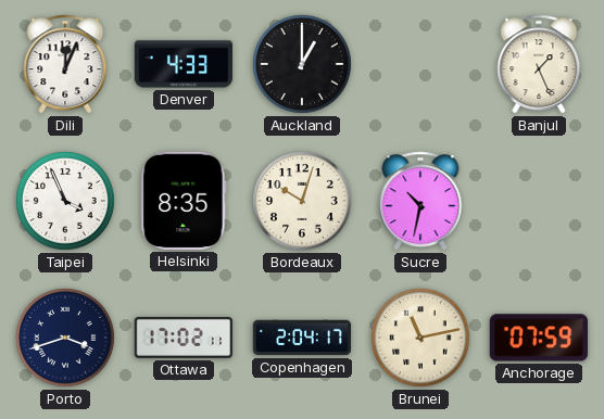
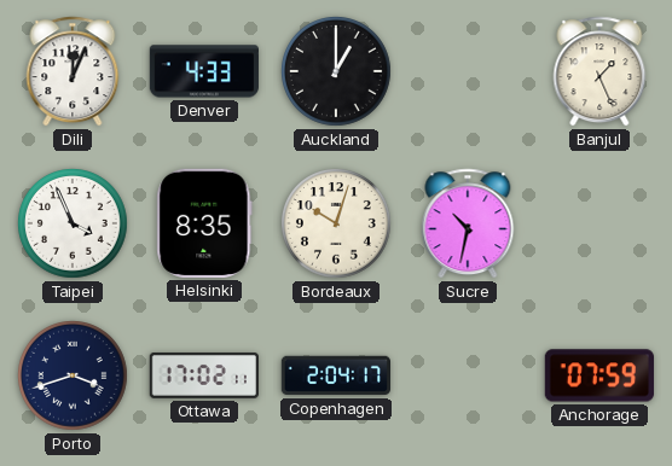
Brunei: 11:13 -> none
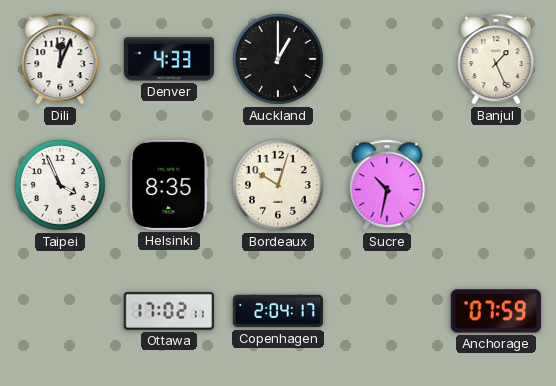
Porto: 3:42 -> none
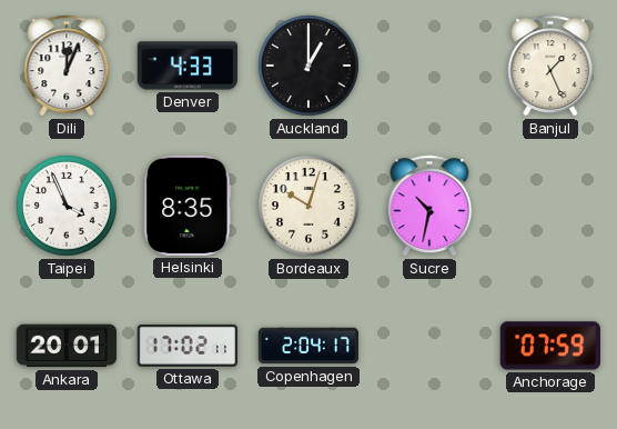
Ankara: none -> 20:01
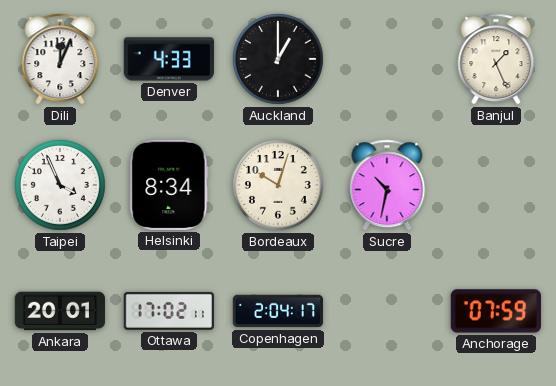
Helsinki: 8:35 -> 8:34
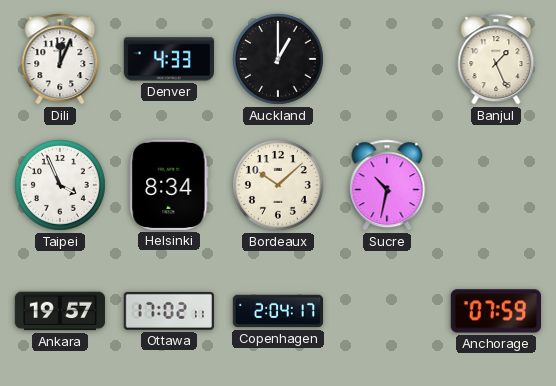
Bordeaux: 10:03 -> 10:08
Ankara: 20:01 -> 19:57
